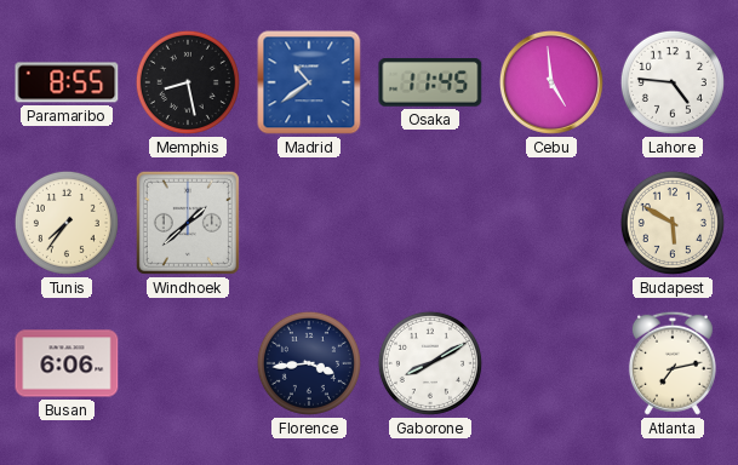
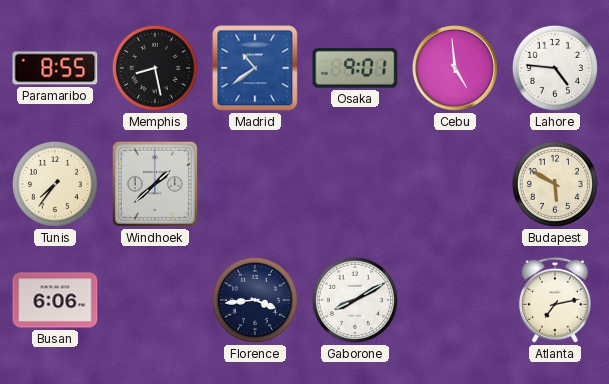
Osaka: 11:45 -> 9:01
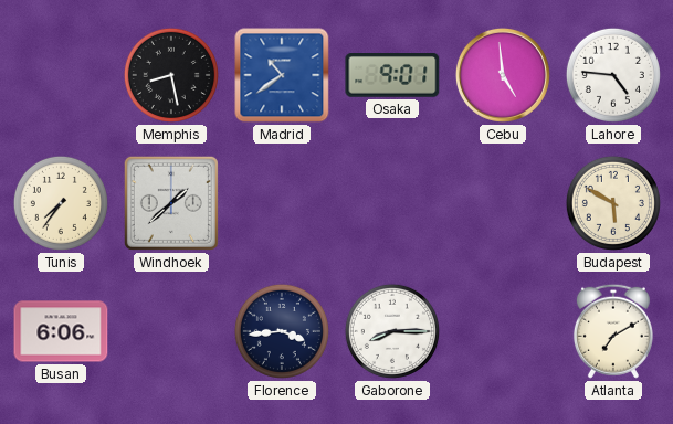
Paramaribo: 8:55 -> none
Gaborone: 8:10 -> 8:15
Atlanta: 7:13 -> 7:10
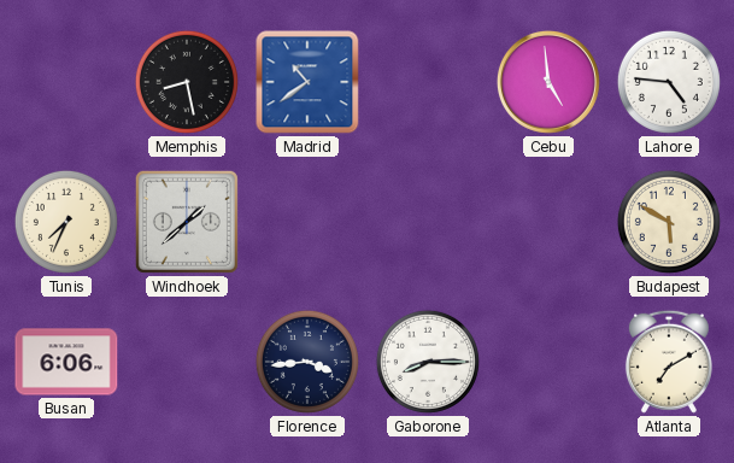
Osaka: 9:01 -> none
Tunis: 7:36 -> 7:34
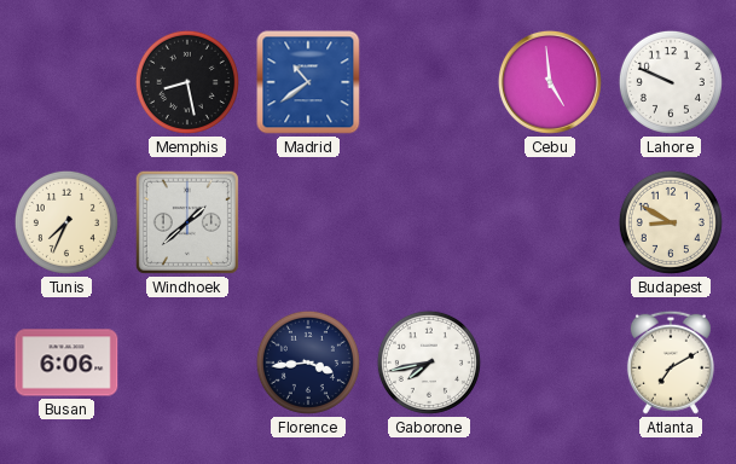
Lahore: 4:46 -> 9:49
Budapest: 5:50 -> 8:50
Gaborone: 8:15 -> 7:43
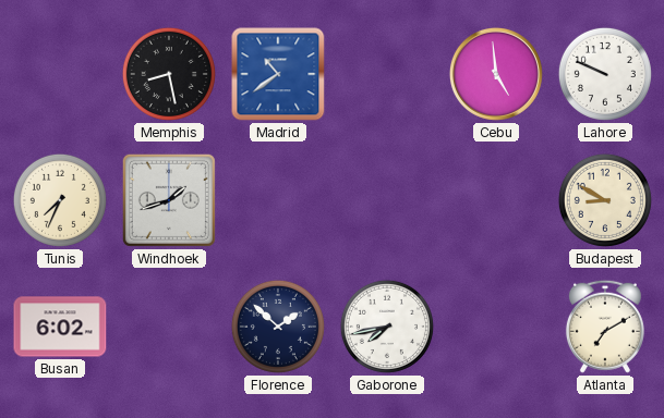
Windhoek: 1:38 -> 1:42
Busan: 6:06 -> 6:02
Florence: 3:44 -> 1:52
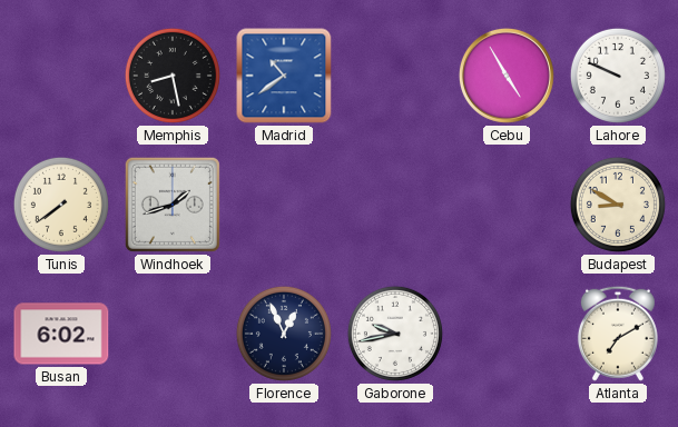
Cebu: 4:59 -> 4:55
Tunis: 7:34 -> 7:39
Florence: 1:52 -> 12:56
Gaborone: 7:43 -> 9:43
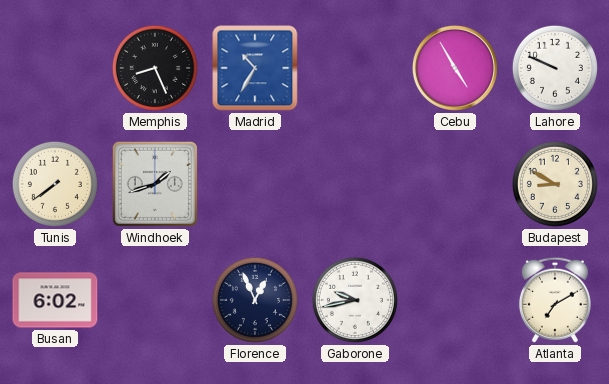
Memphis: 8:28 -> 8:26
Madrid: 10:39 -> 10:35
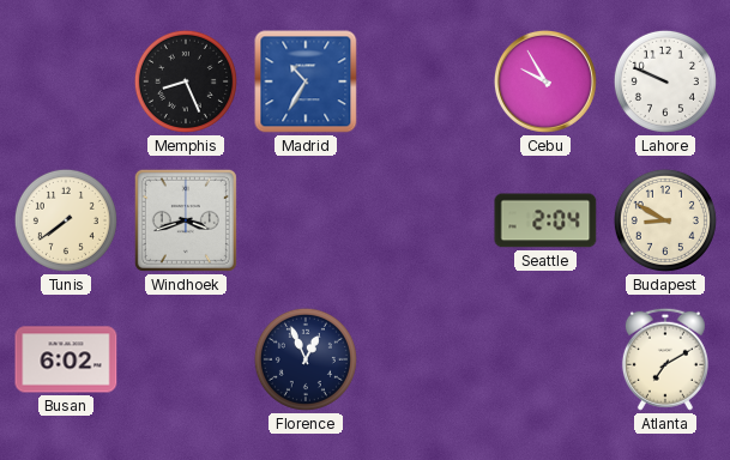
Cebu: 4:55 -> 9:55
Windhoek: 1:42 -> 3:42
Seattle: none -> 2:04
Gaborone: 9:43 -> none
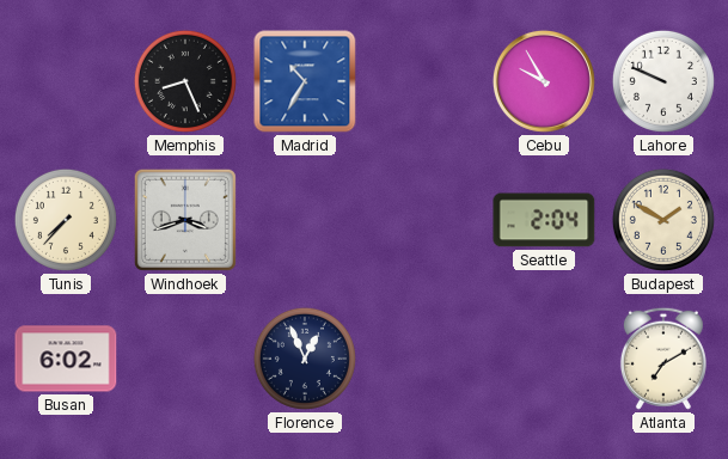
Tunis: 7:39 -> 7:37
Budapest: 8:50 -> 1:50
